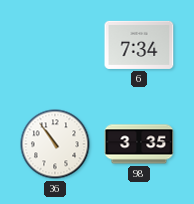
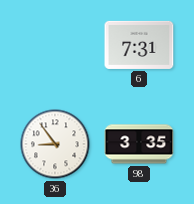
6: 7:34 -> 7:31
36: 10:54 -> 8:54
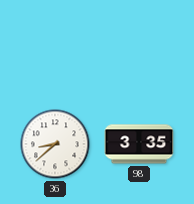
6: 7:31 -> none
36: 8:54 -> 8:38
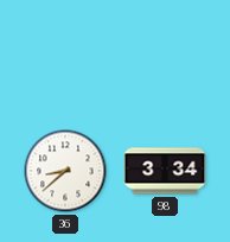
98: 3:35 -> 3:34
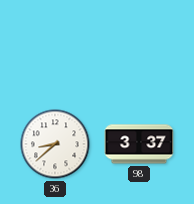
98: 3:34 -> 3:37
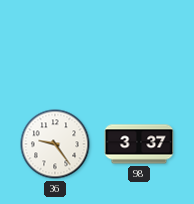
36: 8:38 -> 9:24
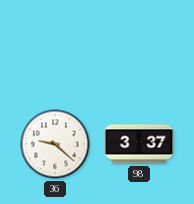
36: 9:24 -> 9:22
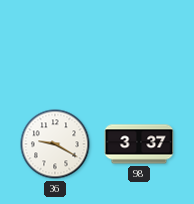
36: 9:22 -> 9:20
